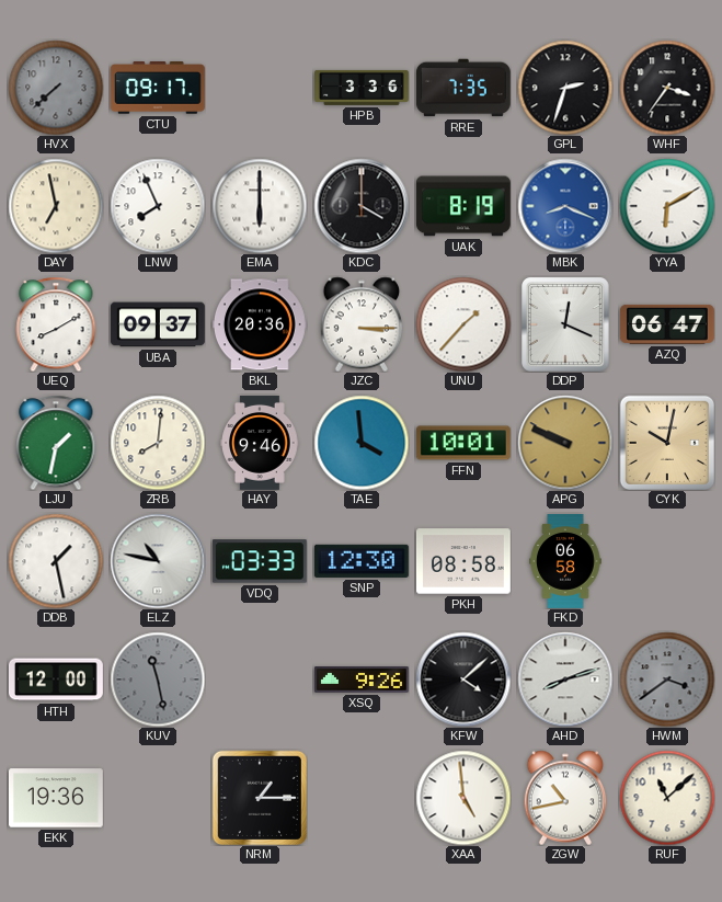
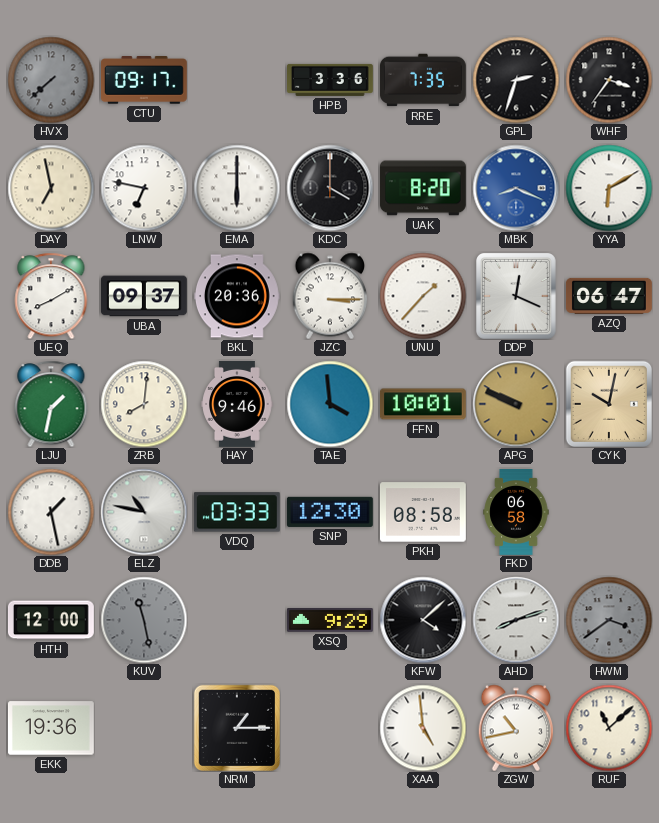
LNW: 7:56 -> 6:47
UAK: 8:19 -> 8:20
XSQ: 9:26 -> 9:29
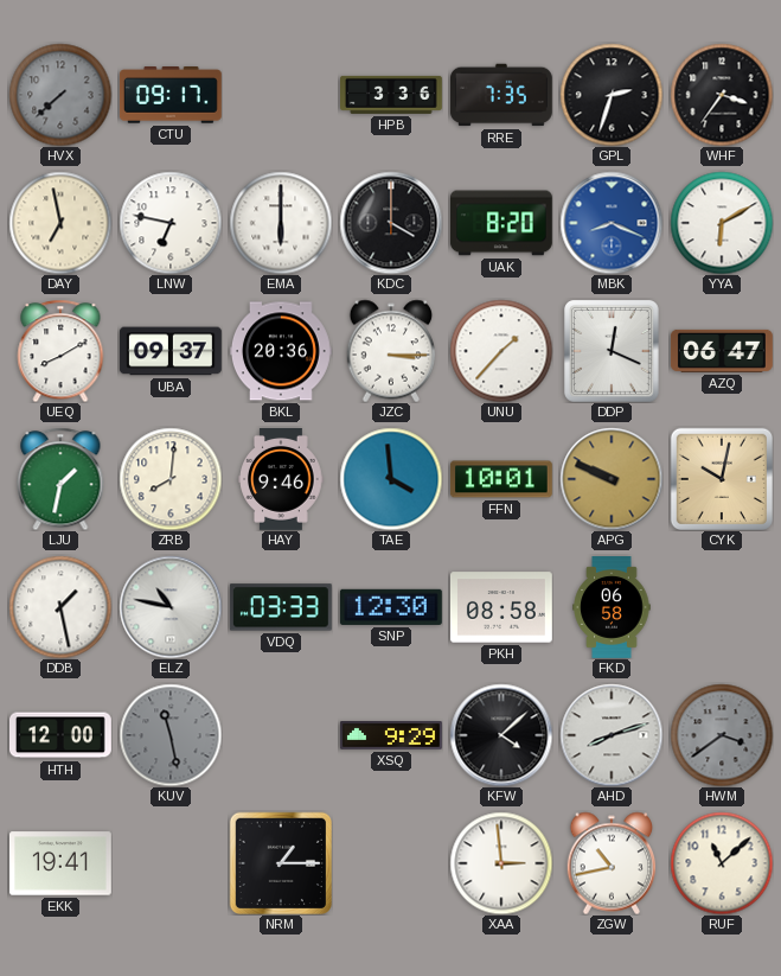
EKK: 19:36 -> 19:41
XAA: 4:59 -> 2:59
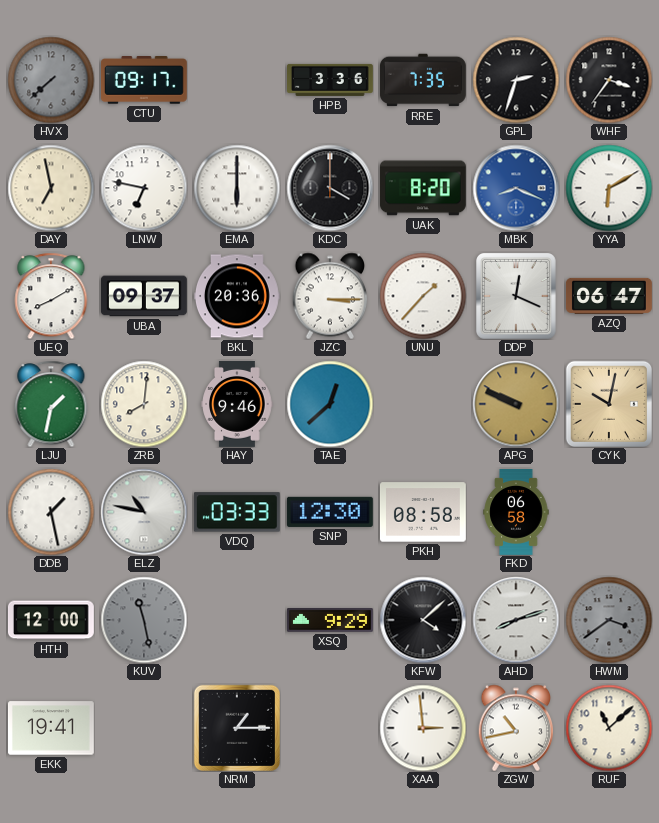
TAE: 3:59 -> 12:38
FFN: 10:01 -> none
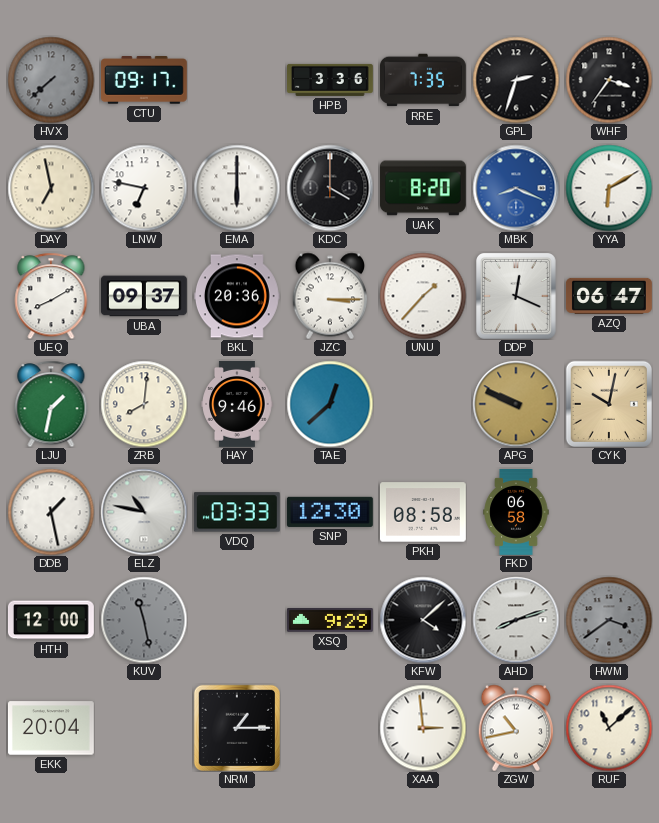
EKK: 19:41 -> 20:04
